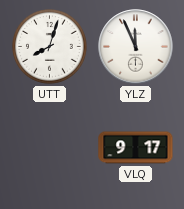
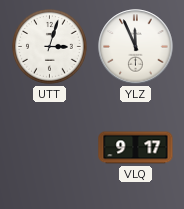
UTT: 8:03 -> 3:03
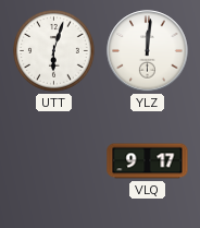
UTT: 3:03 -> 6:03
YLZ: 11:56 -> 12:01
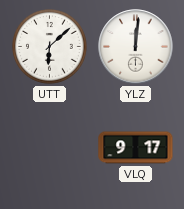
UTT: 6:03 -> 6:08
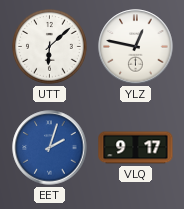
YLZ: 12:01 -> 12:47
EET: none -> 2:03
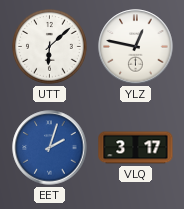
VLQ: 9:17 -> 3:17
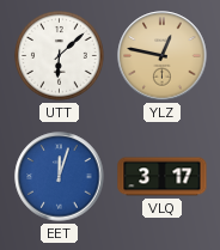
YLZ dial: white -> champagne
EET: 2:03 -> 12:03
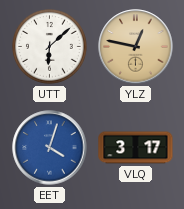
EET: 12:03 -> 4:03
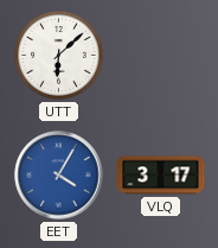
YLZ: 12:47 -> none
EET: 4:03 -> 4:05
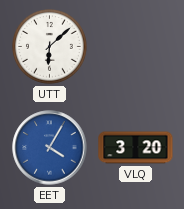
VLQ: 3:17 -> 3:20
